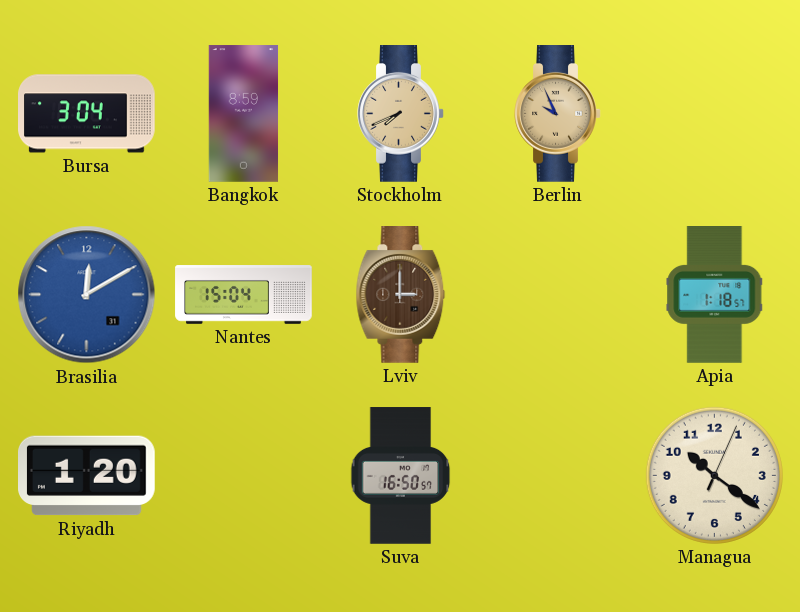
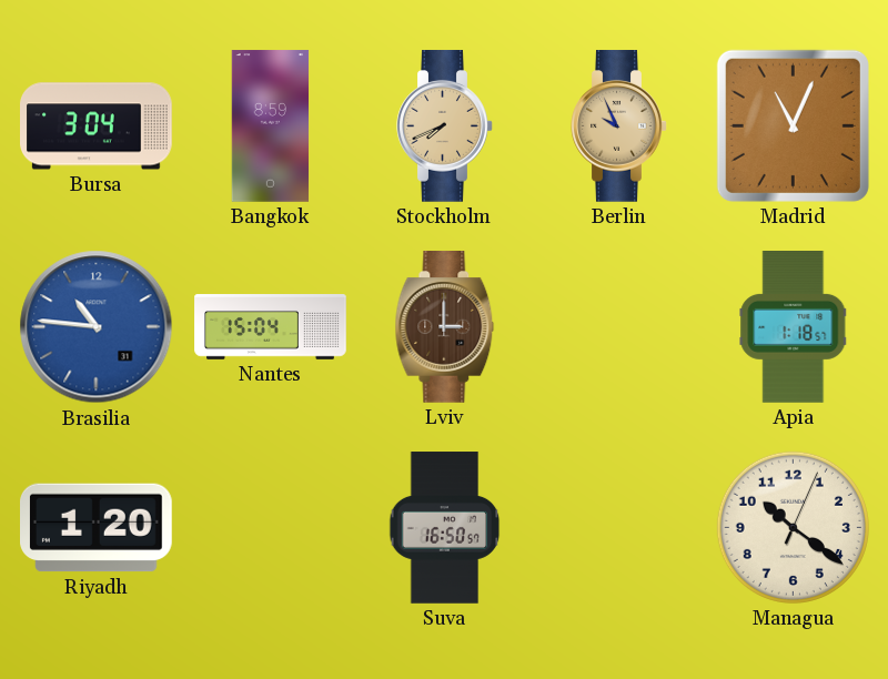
Madrid: none -> 11:04
Brasilia: 12:10 -> 10:46
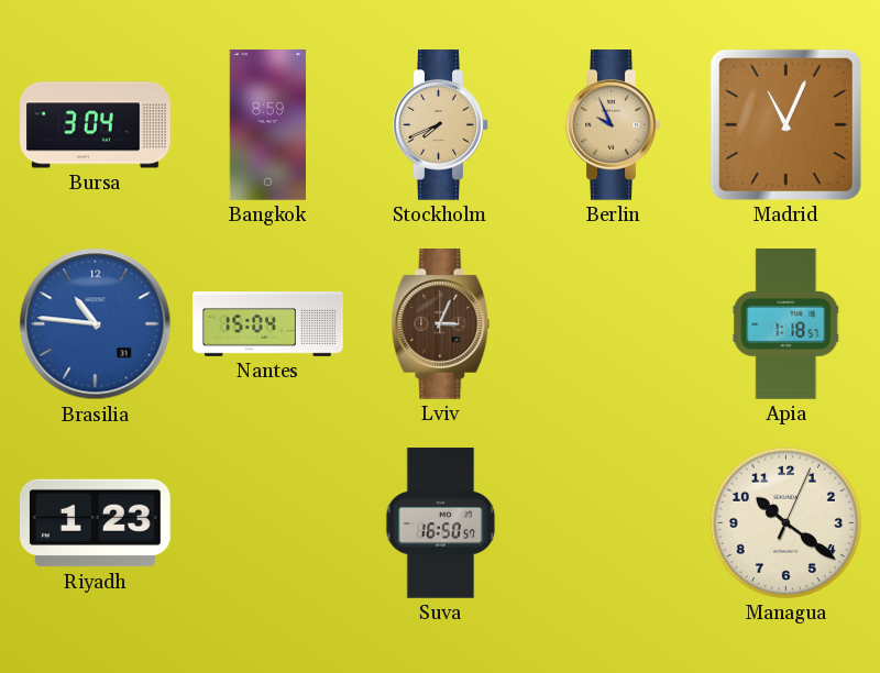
Lviv: 3:00 -> 3:04
Riyadh: 1:20 -> 1:23
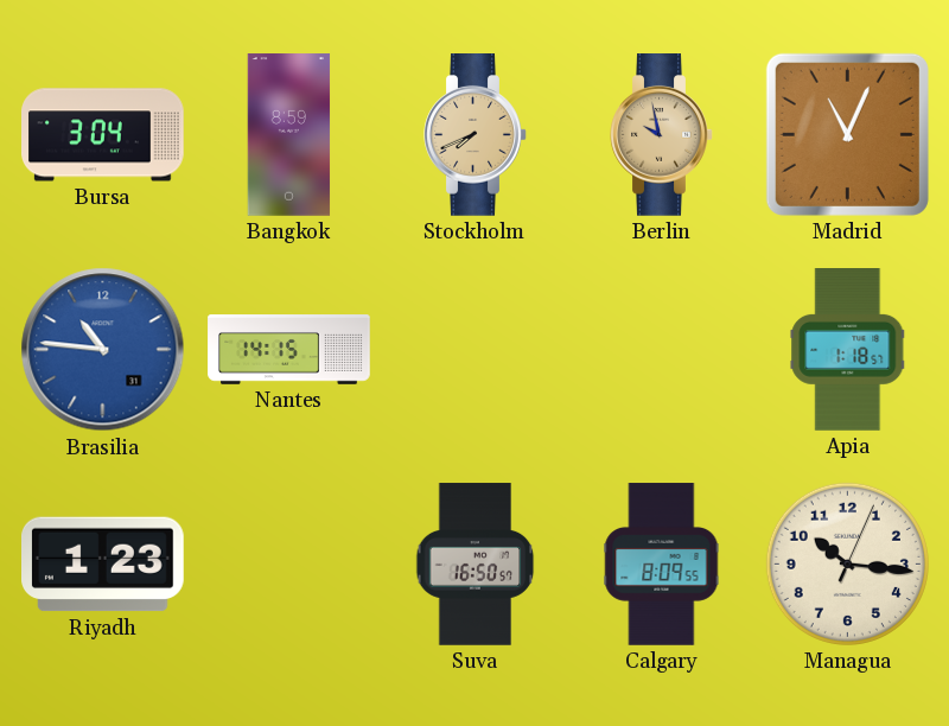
Berlin: 9:56 -> 9:58
Nantes: 15:04 -> 14:15
Lviv: 3:04 -> none
Calgary: none -> 8:09
Managua: 10:21 -> 10:16
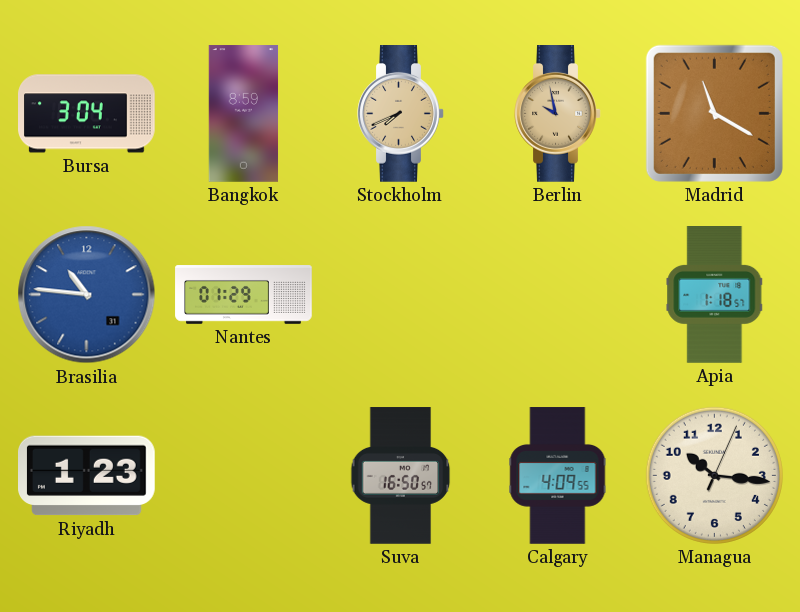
Madrid: 11:04 -> 11:20
Nantes: 14:15 -> 01:29
Calgary: 8:09 -> 4:09
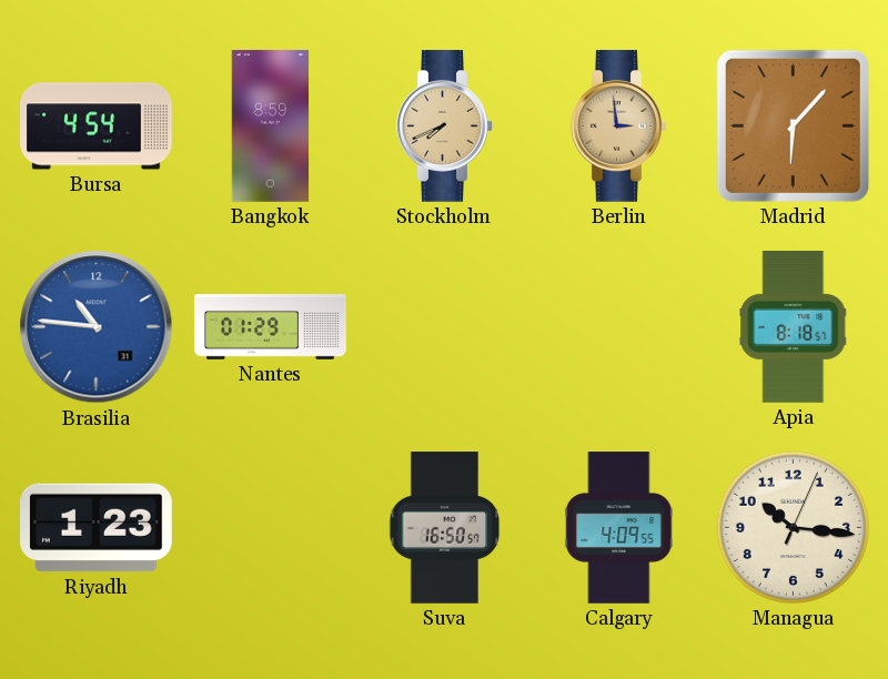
Bursa: 3:04 -> 4:54
Berlin: 9:58 -> 2:59
Madrid: 11:20 -> 6:07
Apia: 1:18 -> 8:18
